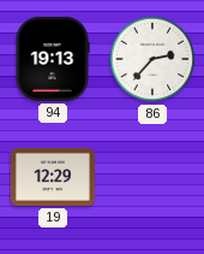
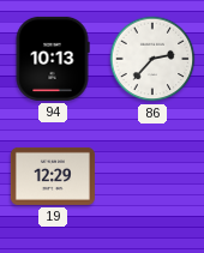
94: 19:13 -> 10:13
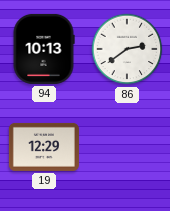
86: 2:37 -> 2:39
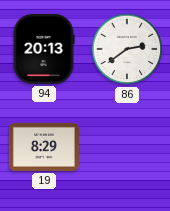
94: 10:13 -> 20:13
19: 12:29 -> 8:29
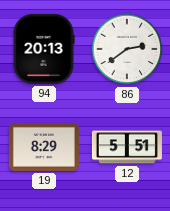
12: none -> 5:51
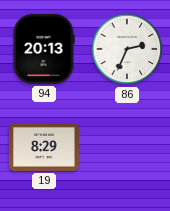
86: 2:39 -> 2:34
12: 5:51 -> none
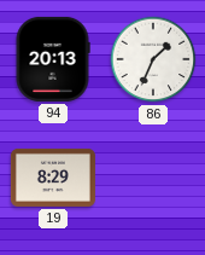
86: 2:34 -> 1:34
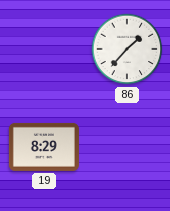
94: 20:13 -> none
86: 1:34 -> 1:37
